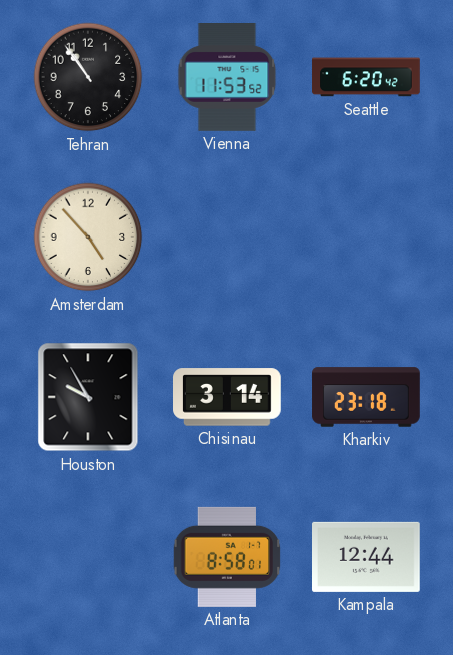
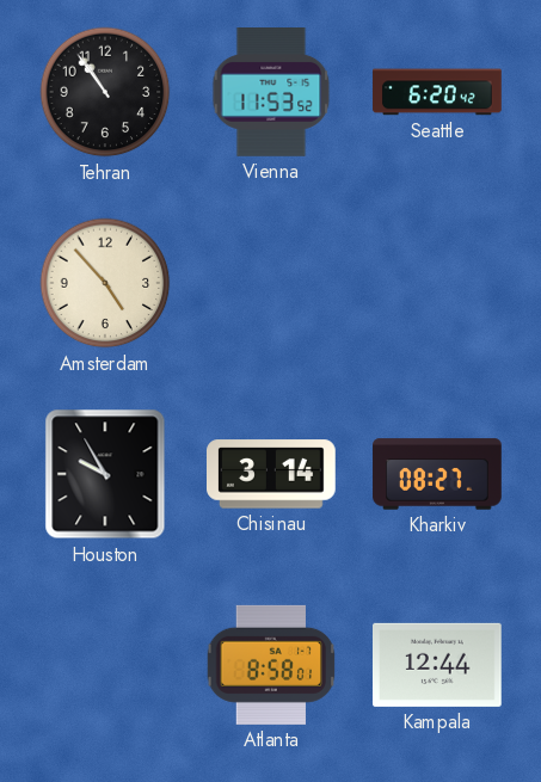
Kharkiv: 23:18 -> 08:27
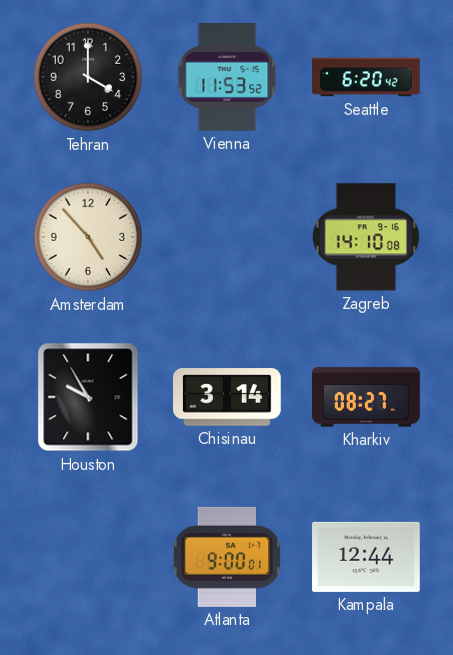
Tehran: 10:54 -> 4:00
Zagreb: none -> 14:10
Atlanta: 8:58 -> 9:00
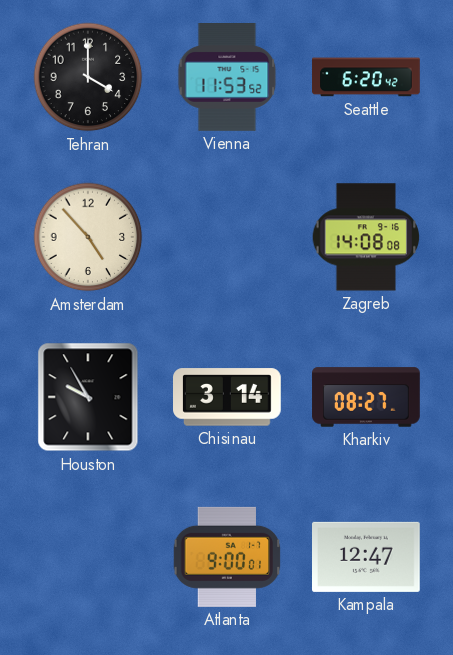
Zagreb: 14:10 -> 14:08
Kampala: 12:44 -> 12:47
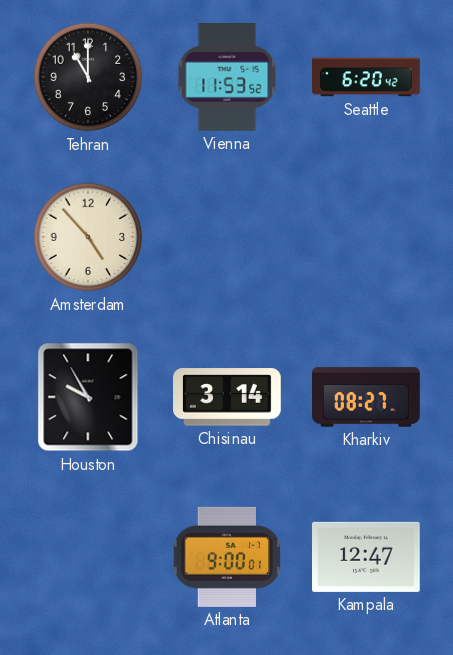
Tehran: 4:00 -> 11:00
Zagreb: 14:08 -> none
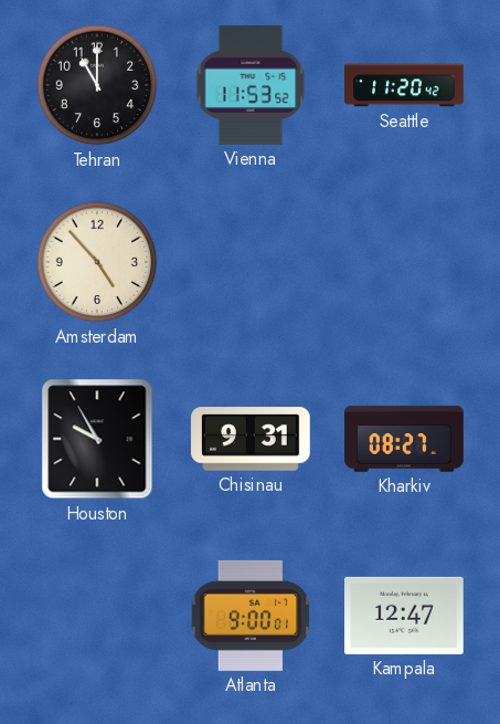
Seattle: 6:20 -> 11:20
Chisinau: 3:14 -> 9:31
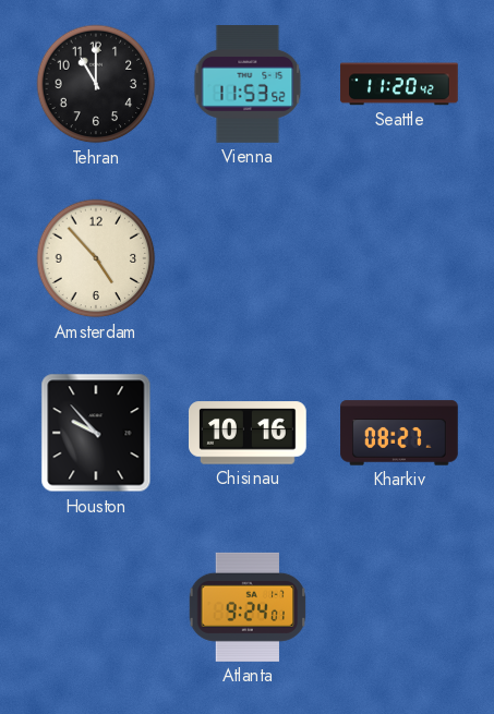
Houston: 9:55 -> 9:53
Chisinau: 9:31 -> 10:16
Atlanta: 9:00 -> 9:24
Kampala: 12:47 -> none
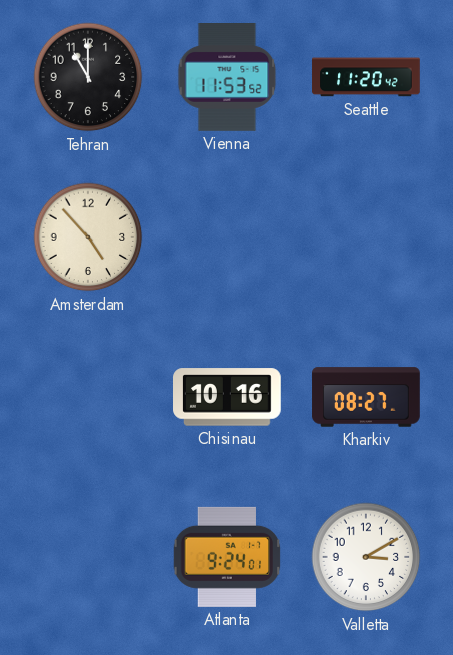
Houston: 9:53 -> none
Valletta: none -> 3:10
